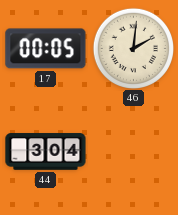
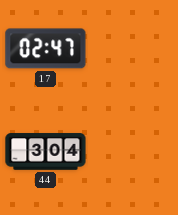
17: 00:05 -> 02:47
46: 2:01 -> none
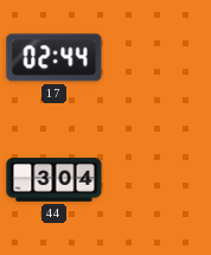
17: 02:47 -> 02:44
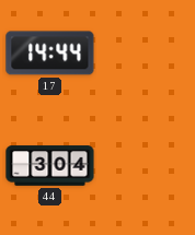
17: 02:44 -> 14:44
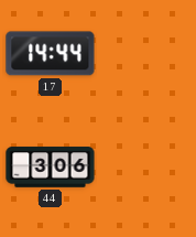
44: 3:04 -> 3:06
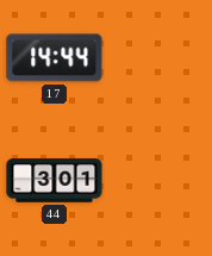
44: 3:06 -> 3:01
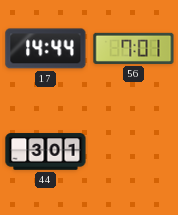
56: none -> 7:01
